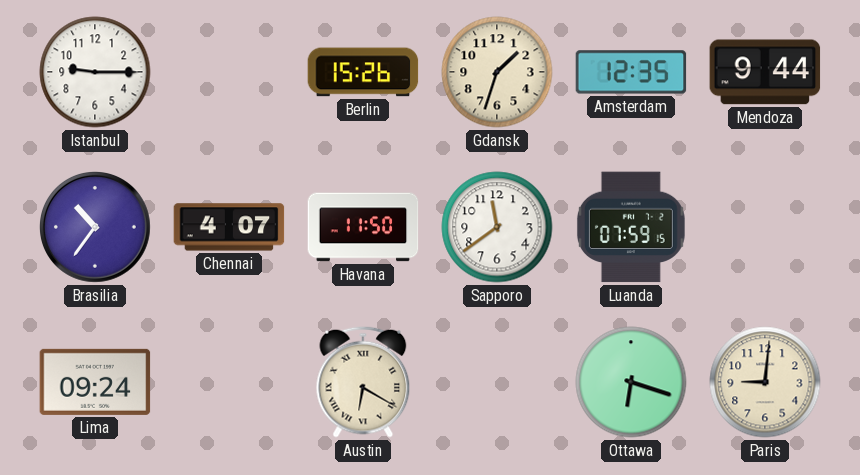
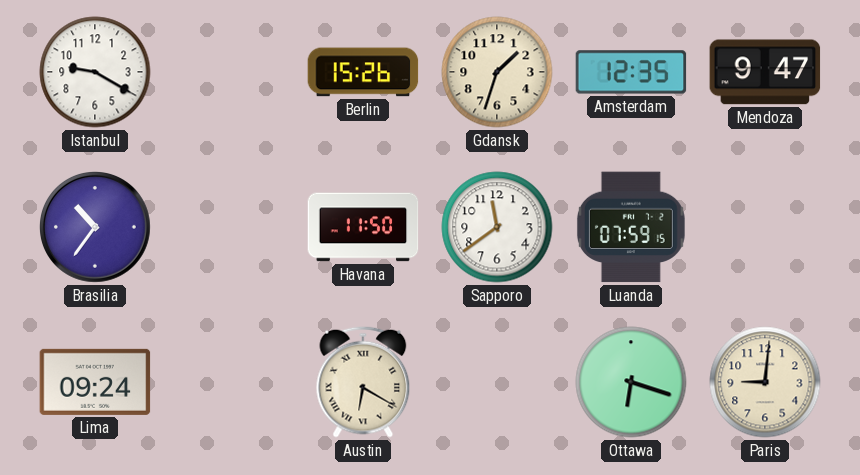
Istanbul: 9:15 -> 9:20
Mendoza: 9:44 -> 9:47
Chennai: 4:07 -> none
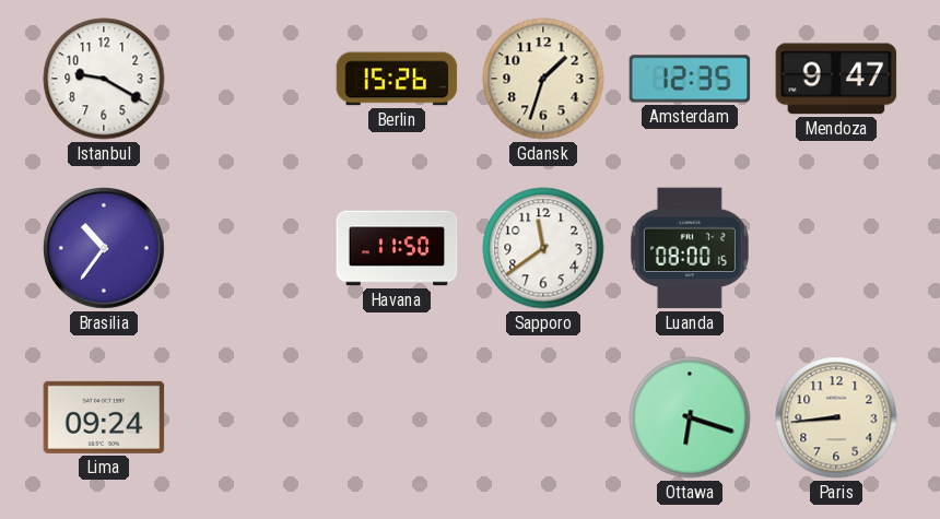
Luanda: 07:59 -> 08:00
Austin: 6:20 -> none
Paris: 9:01 -> 8:44
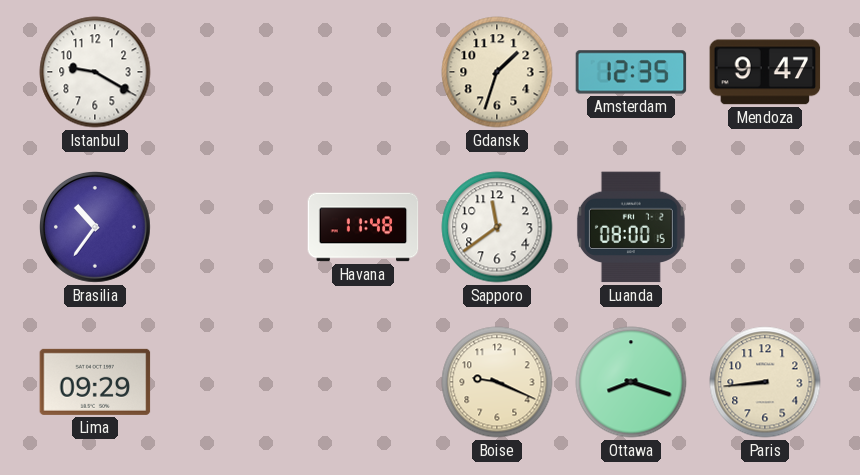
Berlin: 15:26 -> none
Havana: 11:50 -> 11:48
Lima: 09:24 -> 09:29
Boise: none -> 9:19
Ottawa: 6:18 -> 8:18
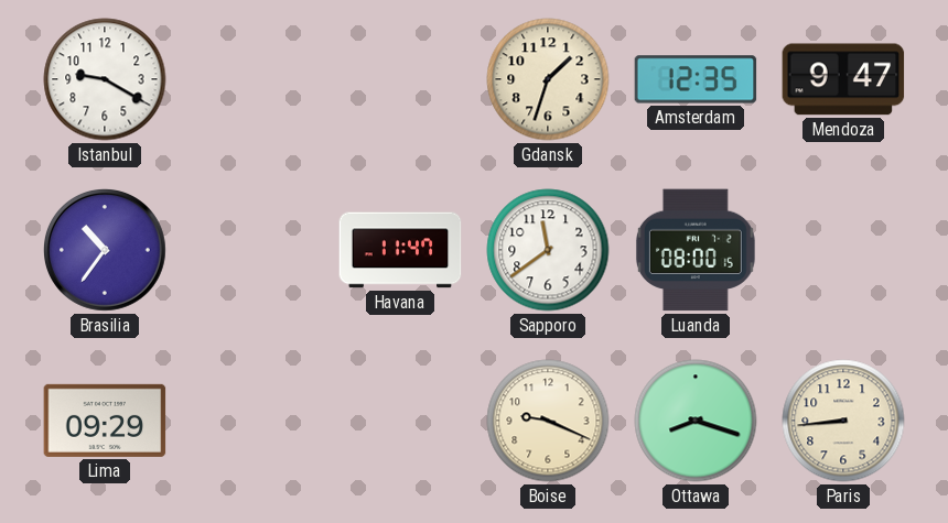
Havana: 11:48 -> 11:47
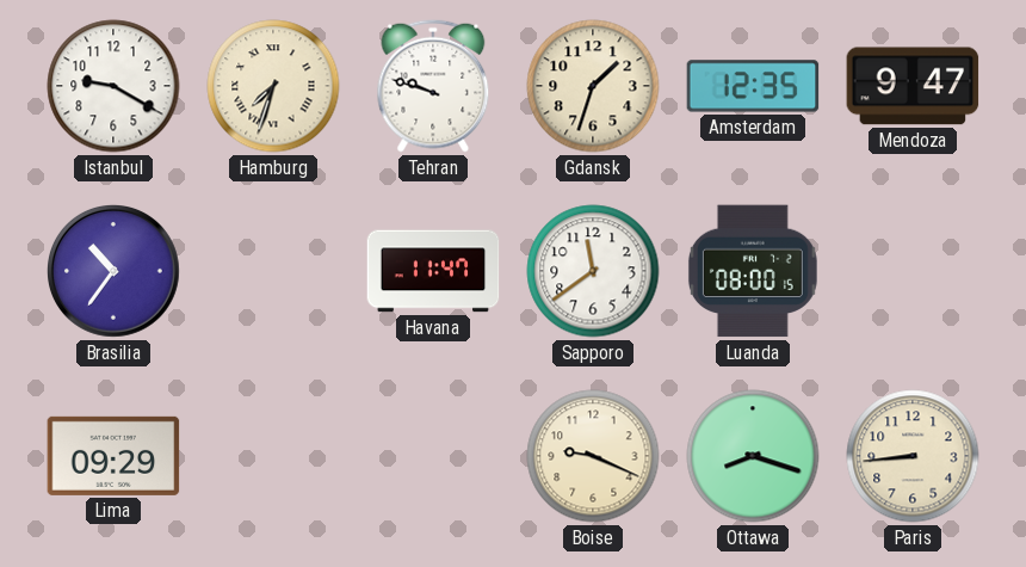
Hamburg: none -> 7:33
Tehran: none -> 9:48
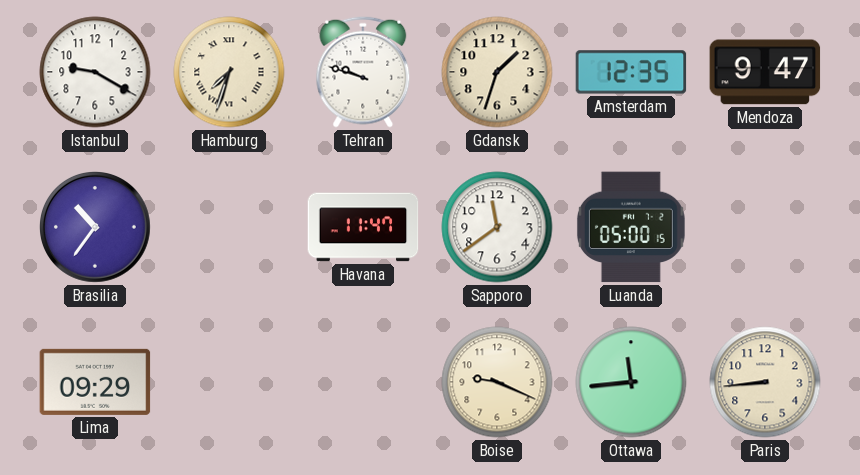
Luanda: 08:00 -> 05:00
Ottawa: 8:18 -> 11:44
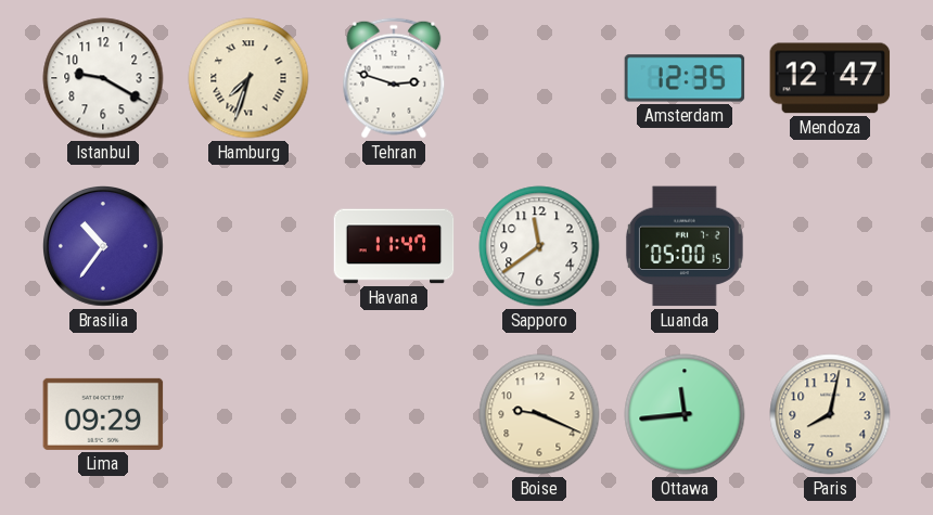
Tehran: 9:48 -> 2:48
Gdansk: 1:33 -> none
Mendoza: 9:47 -> 12:47
Paris: 8:44 -> 8:02
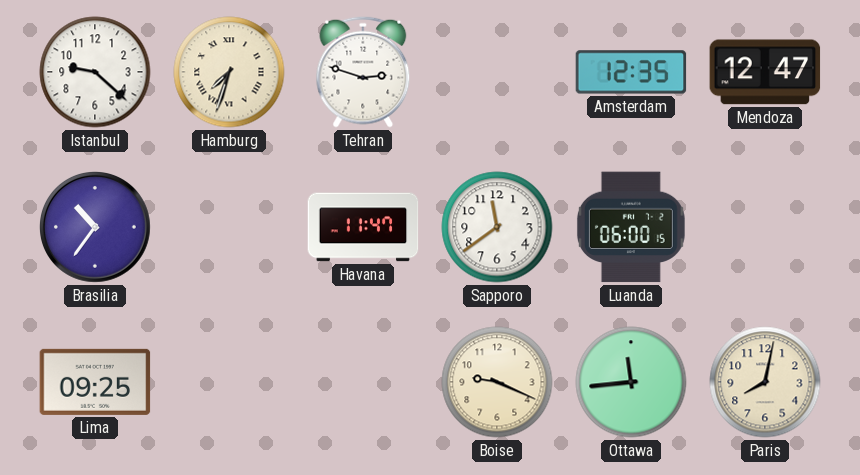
Istanbul: 9:20 -> 9:22
Luanda: 05:00 -> 06:00
Lima: 09:29 -> 09:25
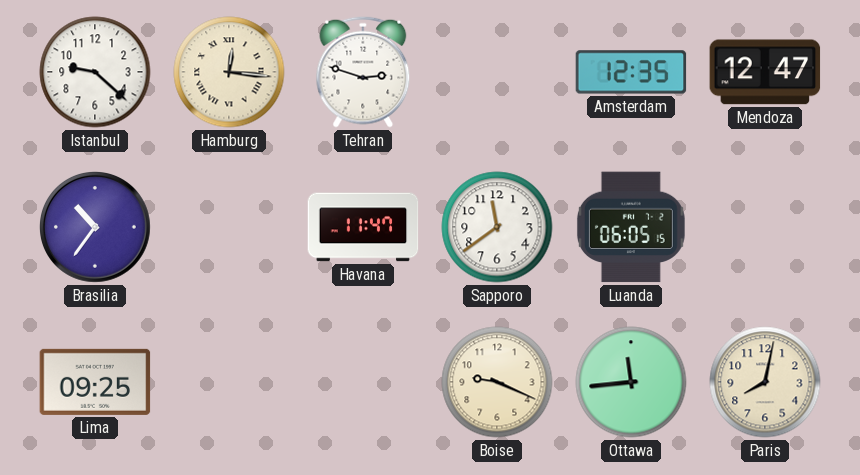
Hamburg: 7:33 -> 12:16
Luanda: 06:00 -> 06:05
